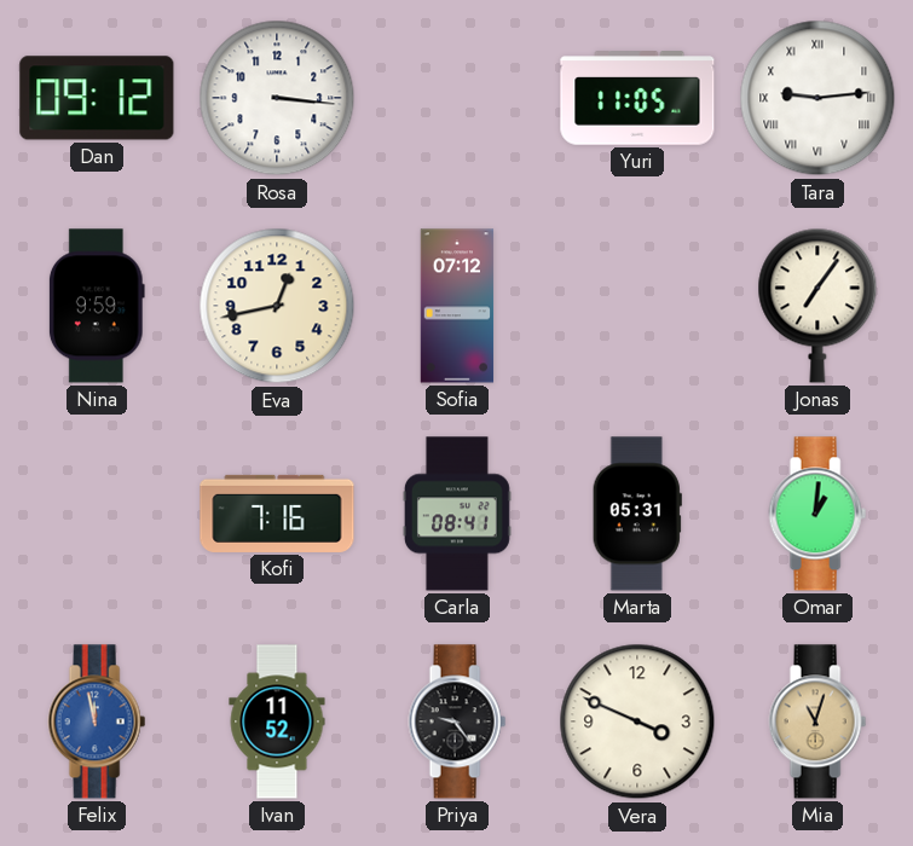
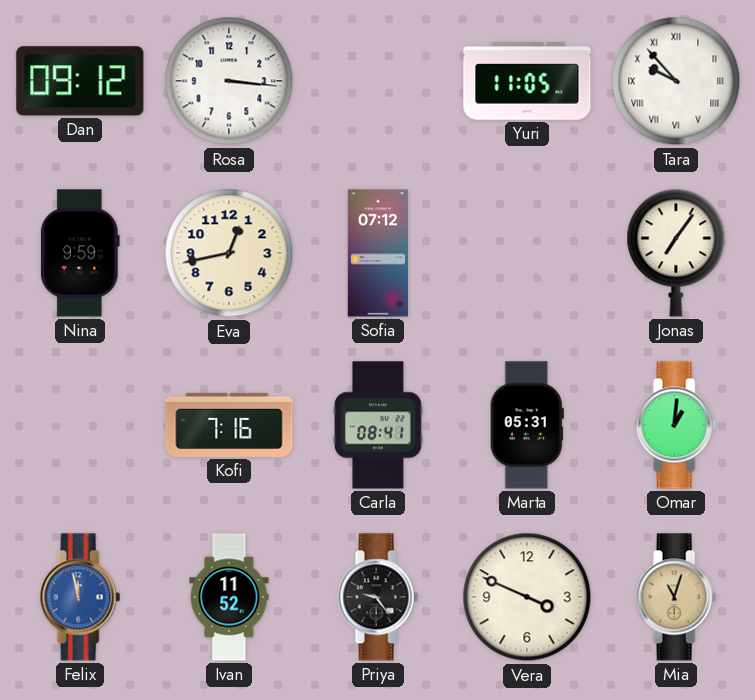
Tara: 9:14 -> 9:53
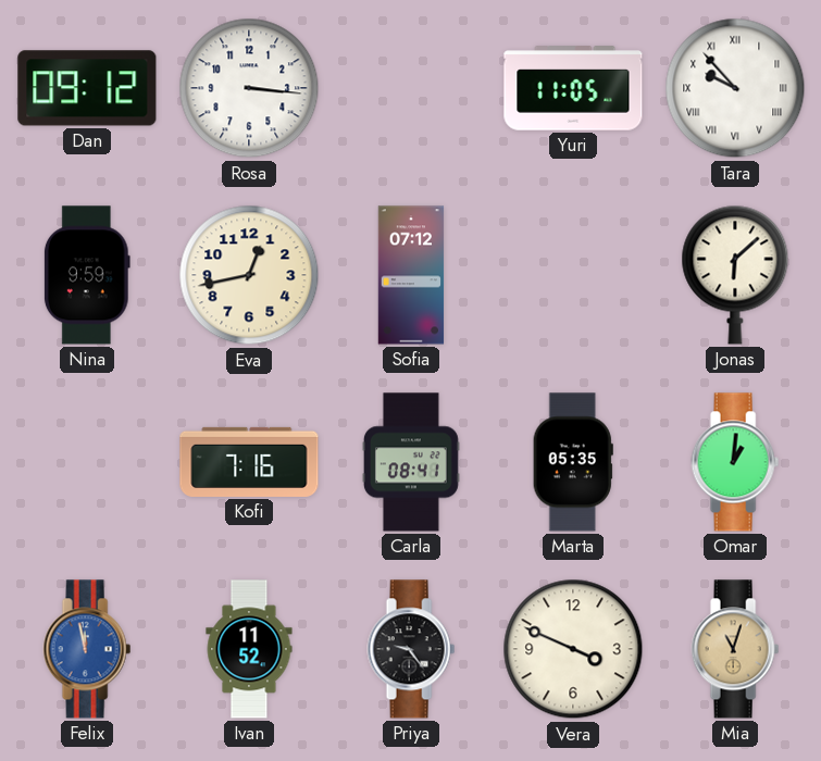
Jonas: 7:06 -> 6:08
Marta: 05:31 -> 05:35
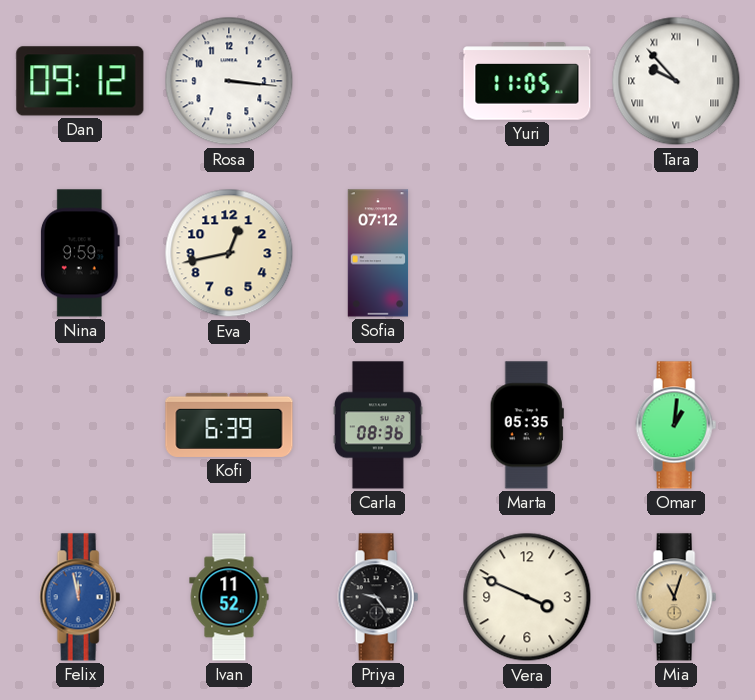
Jonas: 6:08 -> none
Kofi: 7:16 -> 6:39
Carla: 08:41 -> 08:36
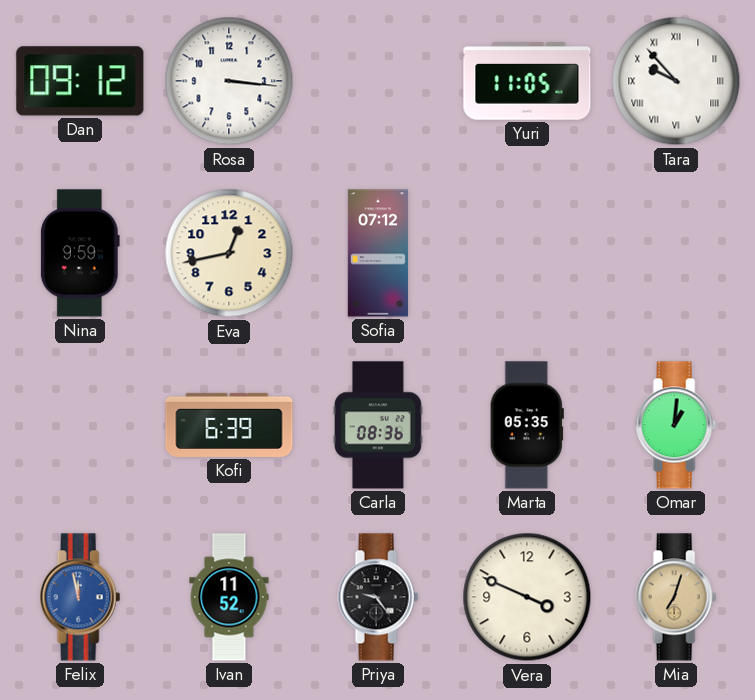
Mia: 11:03 -> 7:03
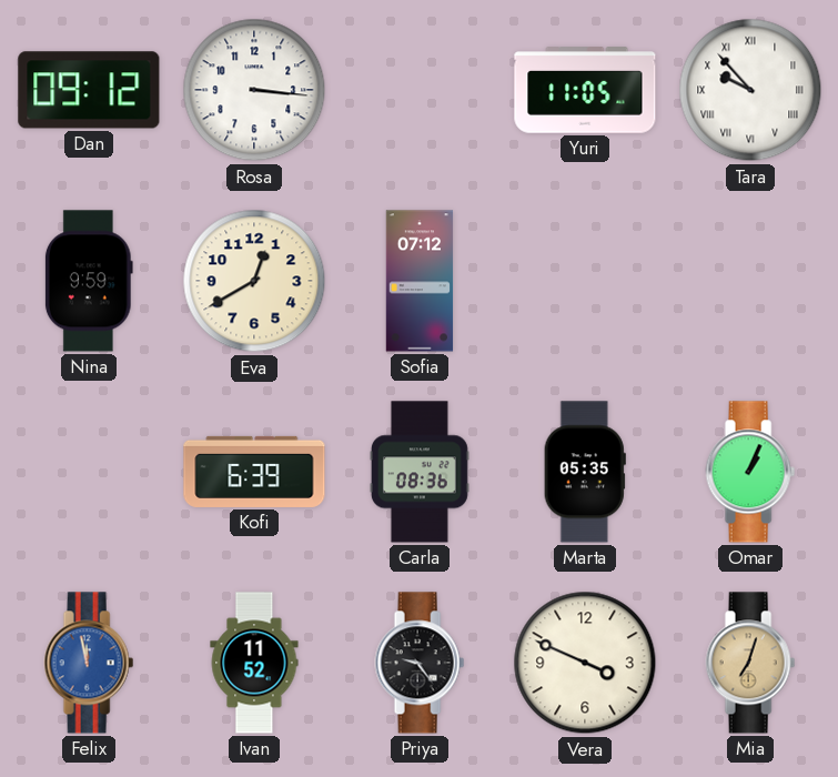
Eva: 12:43 -> 12:40
Omar: 1:01 -> 1:04
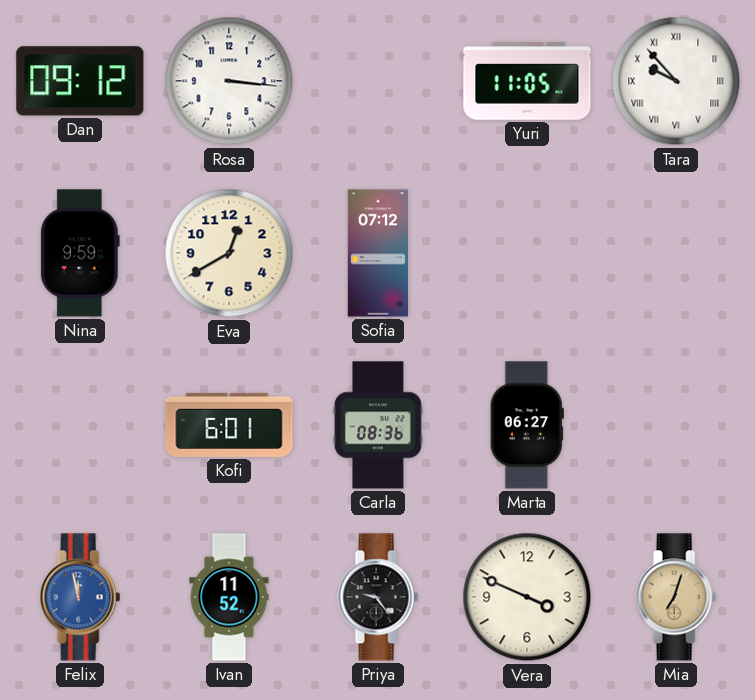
Kofi: 6:39 -> 6:01
Marta: 05:35 -> 06:27
Omar: 1:04 -> none
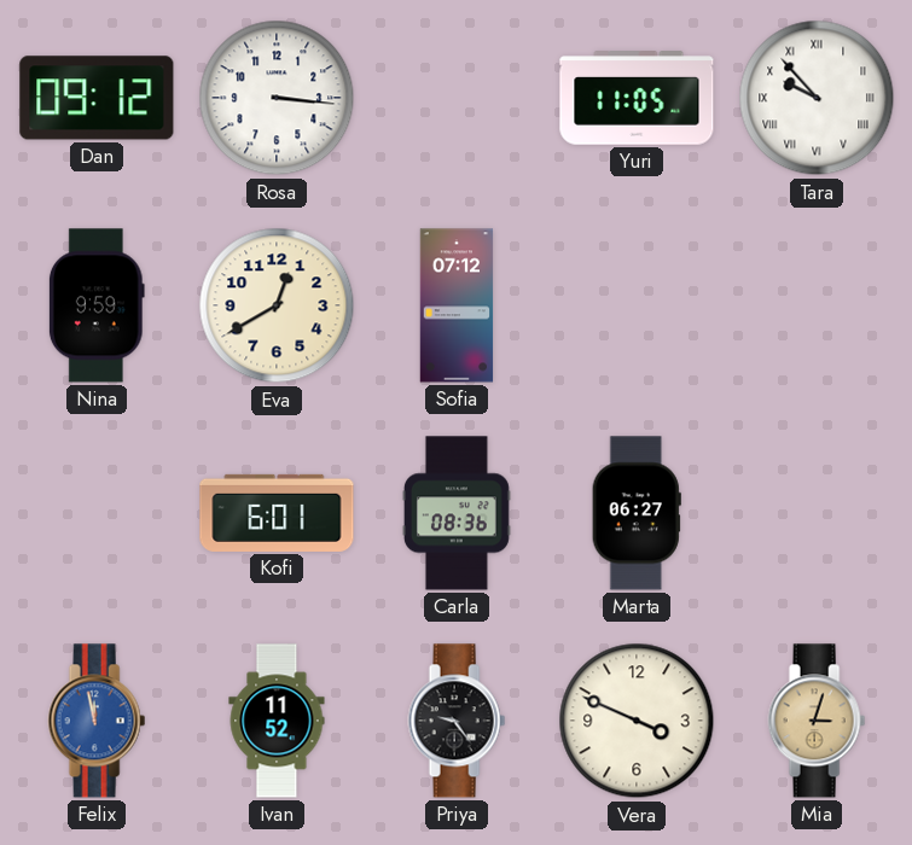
Mia: 7:03 -> 3:03
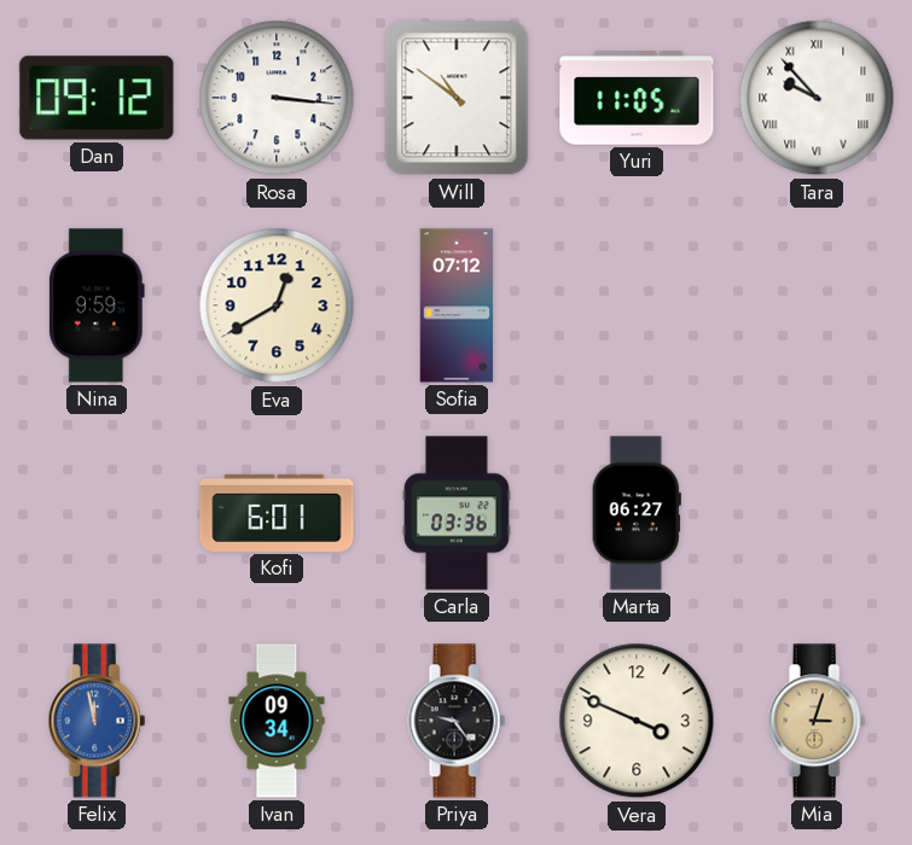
Will: none -> 10:51
Carla: 08:36 -> 03:36
Ivan: 11:52 -> 09:34
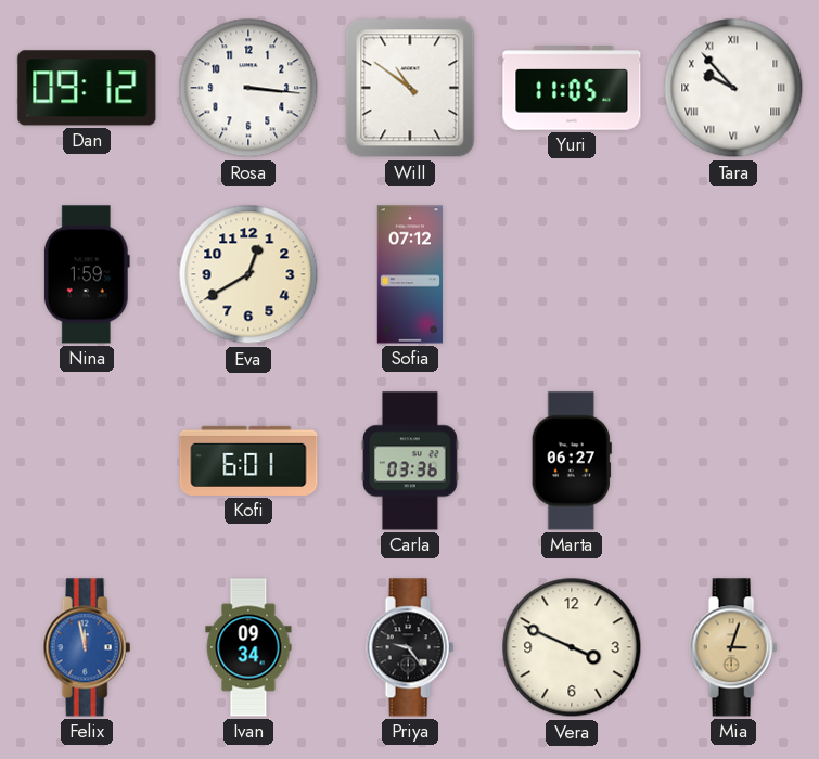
Nina: 9:59 -> 1:59
